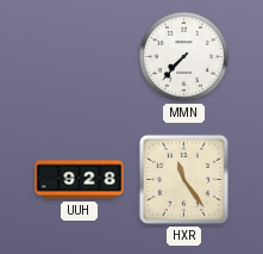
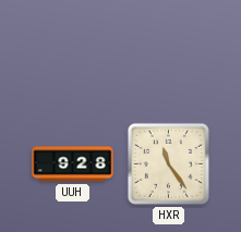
MMN: 7:37 -> none
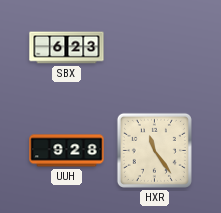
SBX: none -> 6:23
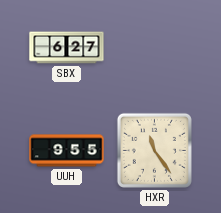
SBX: 6:23 -> 6:27
UUH: 9:28 -> 9:55
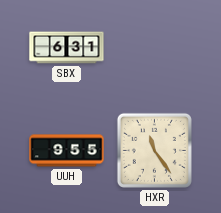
SBX: 6:27 -> 6:31
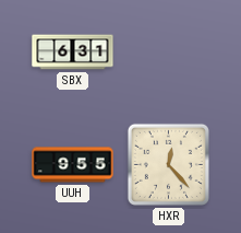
HXR: 11:24 -> 12:23
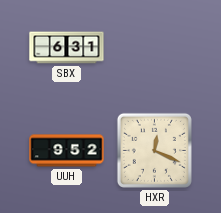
UUH: 9:55 -> 9:52
HXR: 12:23 -> 12:19
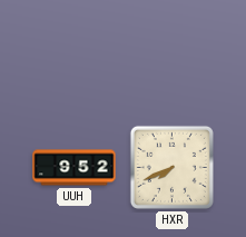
SBX: 6:31 -> none
HXR: 12:19 -> 7:41
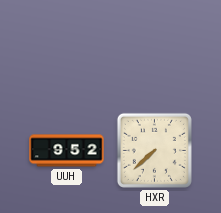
HXR: 7:41 -> 7:38
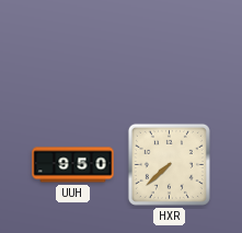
UUH: 9:52 -> 9:50
